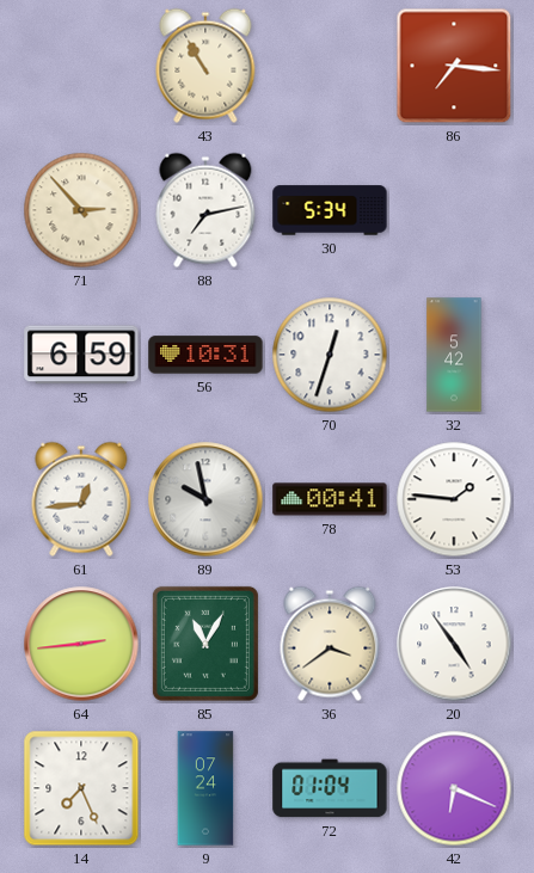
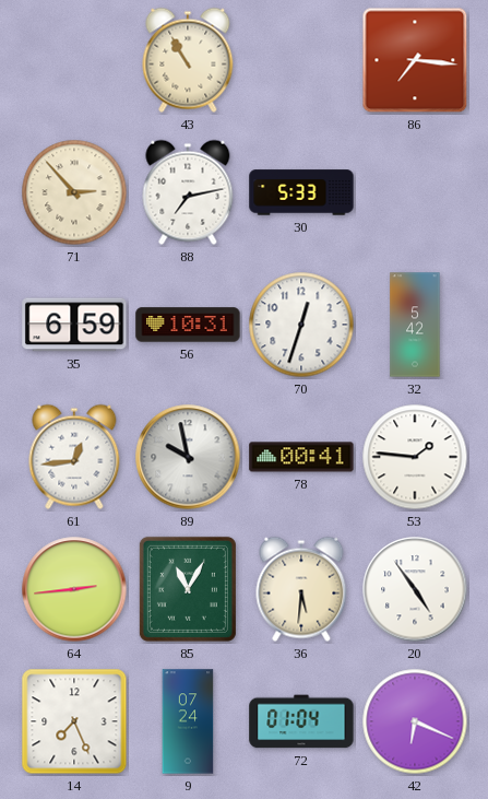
30: 5:34 -> 5:33
36: 3:39 -> 5:31
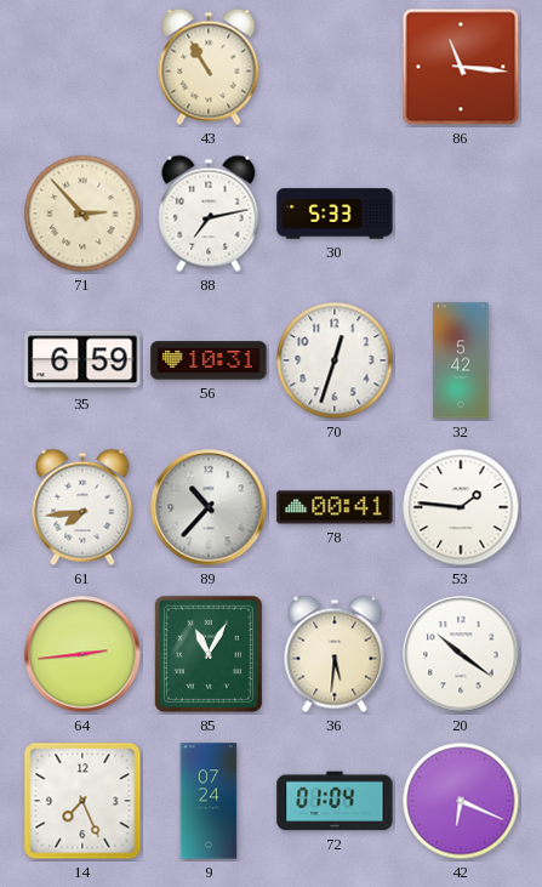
86: 7:16 -> 11:16
61: 12:44 -> 7:44
89: 9:58 -> 10:37
20: 4:54 -> 10:21
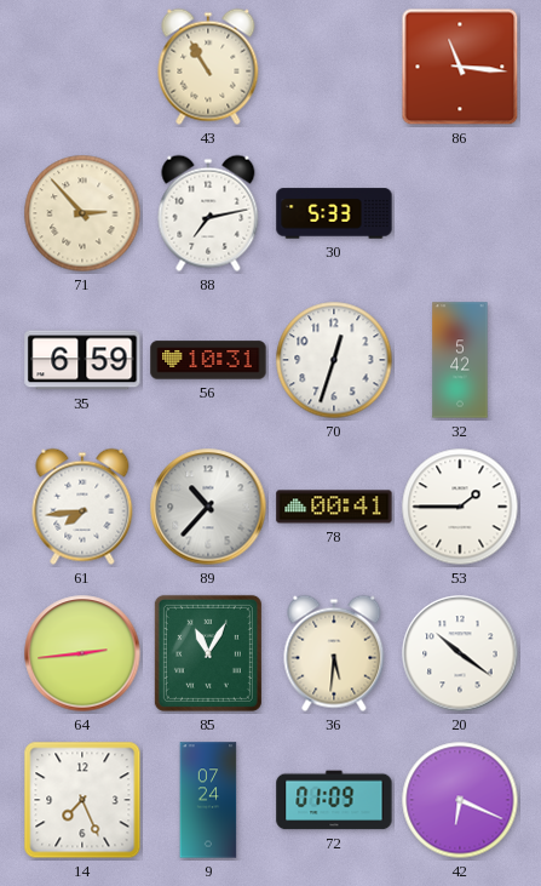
53: 1:46 -> 1:45
72: 01:04 -> 01:09
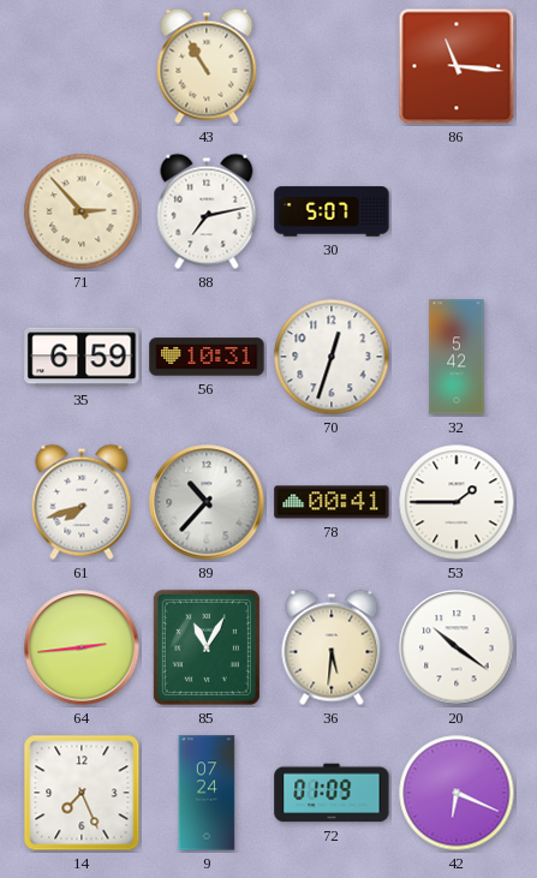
30: 5:33 -> 5:07
61: 7:44 -> 7:42
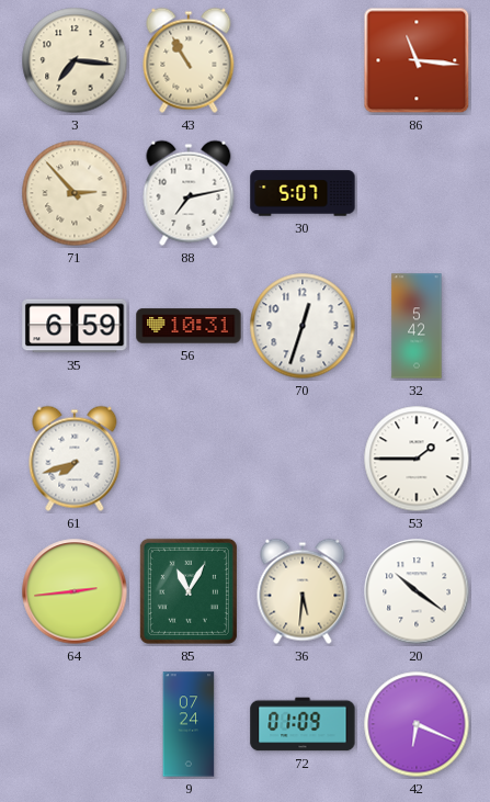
3: none -> 7:16
89: 10:37 -> none
78: 00:41 -> none
14: 7:26 -> none
